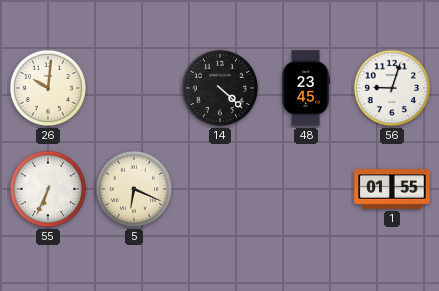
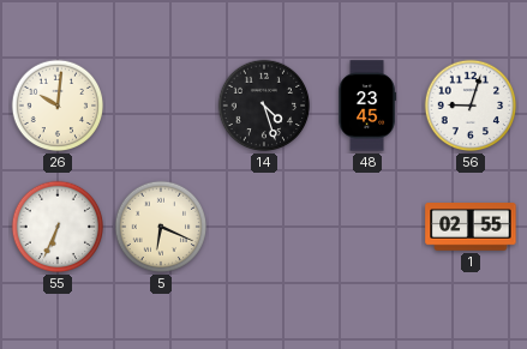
14: 4:22 -> 4:27
1: 01:55 -> 02:55
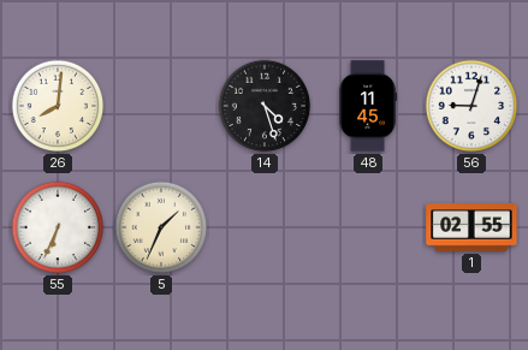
26: 10:01 -> 8:01
48: 23:45 -> 11:45
5: 6:19 -> 1:34
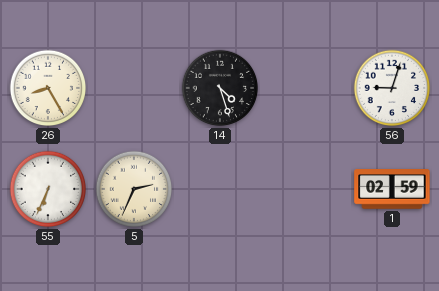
26: 8:01 -> 8:25
48: 11:45 -> none
5: 1:34 -> 2:34
1: 02:55 -> 02:59
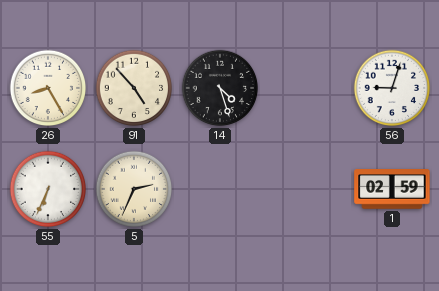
91: none -> 4:53
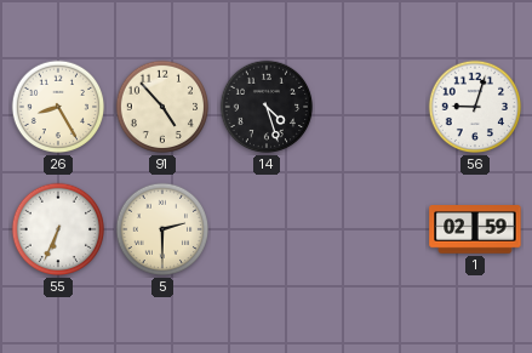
5: 2:34 -> 2:30
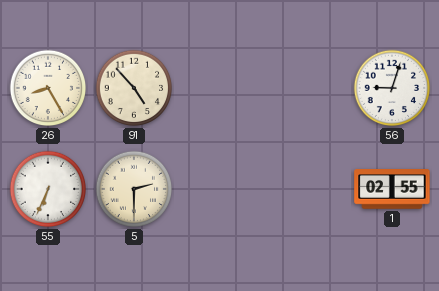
14: 4:27 -> none
1: 02:59 -> 02:55
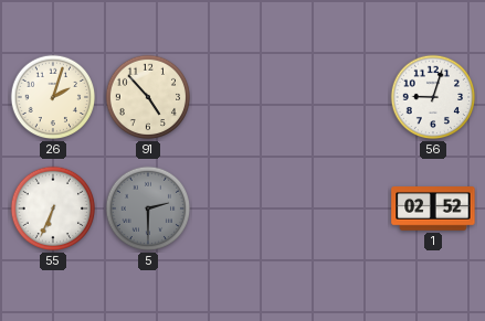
26: 8:25 -> 2:03
5 dial: cream -> grey
1: 02:55 -> 02:52
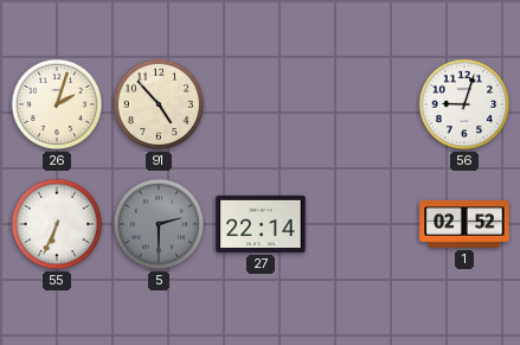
27: none -> 22:14
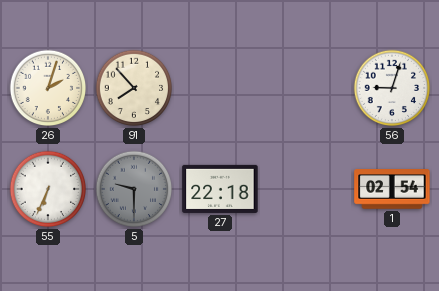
91: 4:53 -> 7:53
5: 2:30 -> 9:30
27: 22:14 -> 22:18
1: 02:52 -> 02:54
